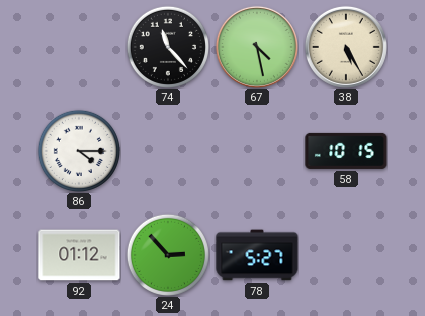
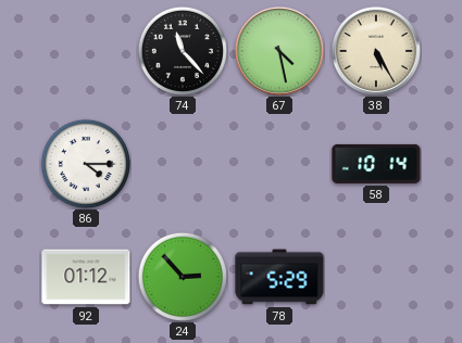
58: 10:15 -> 10:14
78: 5:27 -> 5:29
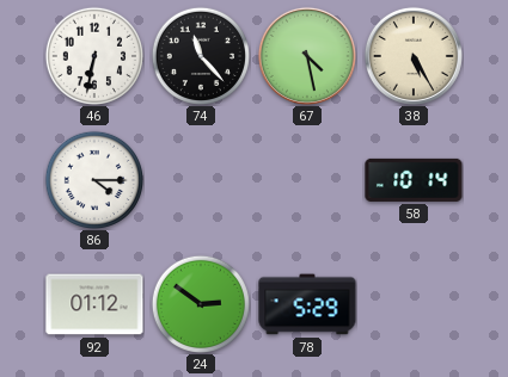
46: none -> 6:32
24: 2:53 -> 2:51
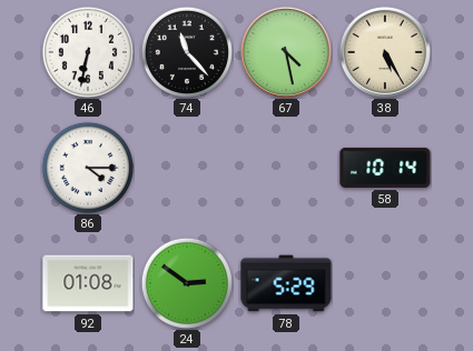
92: 01:12 -> 01:08
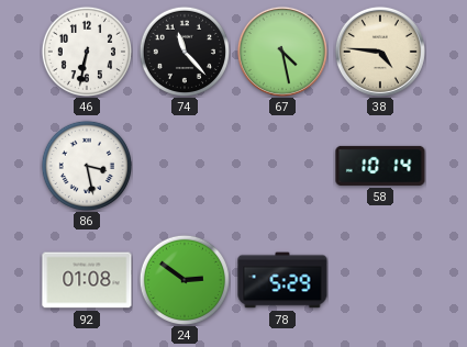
38: 5:25 -> 4:46
86: 4:15 -> 3:28
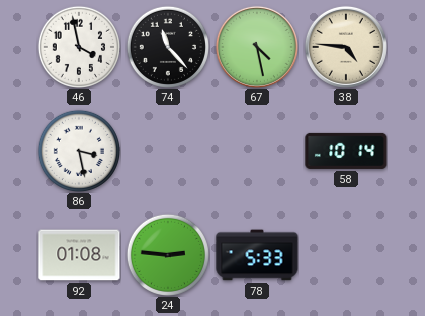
46: 6:32 -> 3:58
24: 2:51 -> 2:46
78: 5:29 -> 5:33
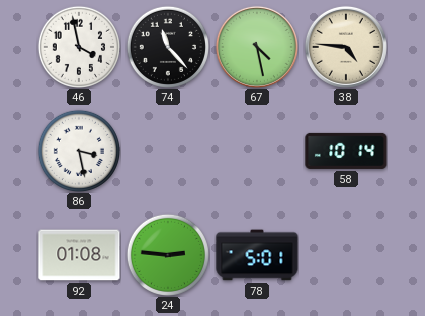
78: 5:33 -> 5:01
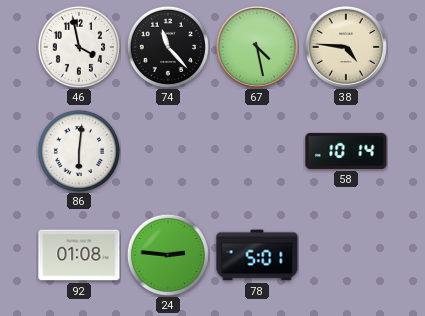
86: 3:28 -> 6:01
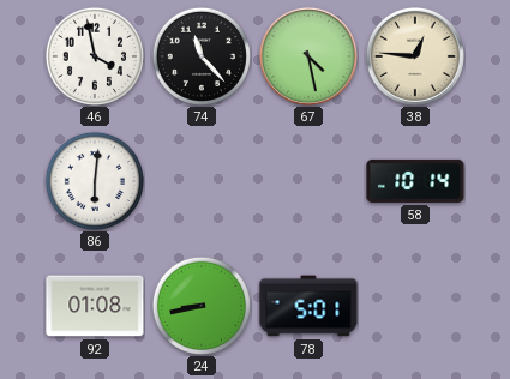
38: 4:46 -> 12:46
24: 2:46 -> 8:43
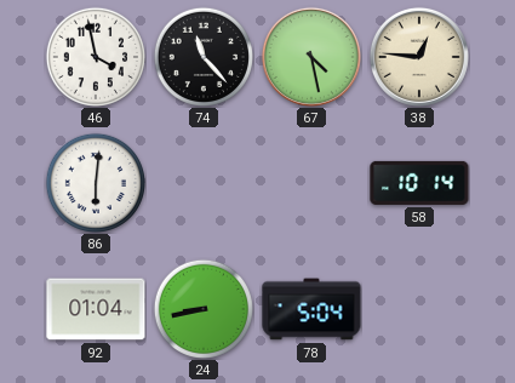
92: 01:08 -> 01:04
78: 5:01 -> 5:04
